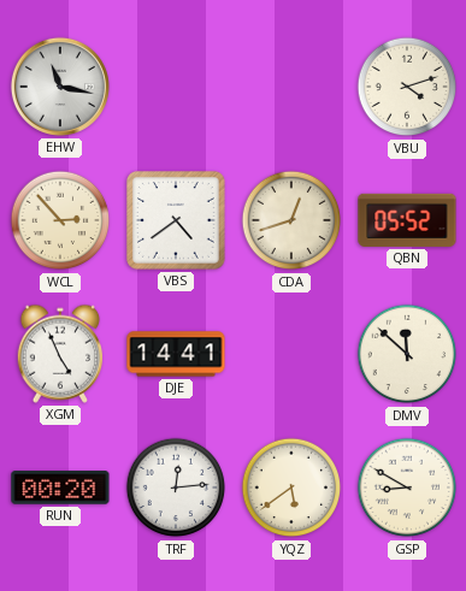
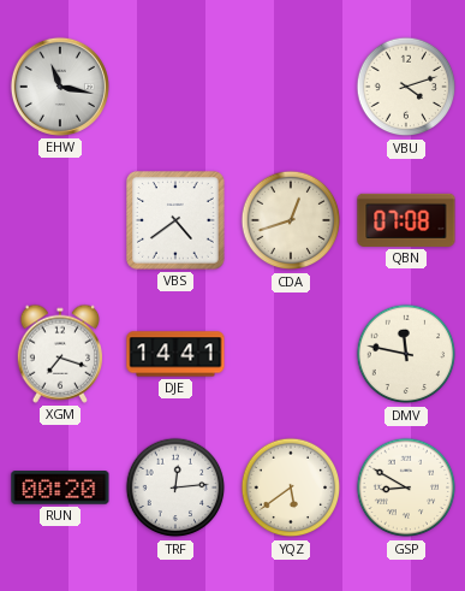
WCL: 2:53 -> none
QBN: 05:52 -> 07:08
XGM: 4:56 -> 7:18
DMV: 11:52 -> 11:47
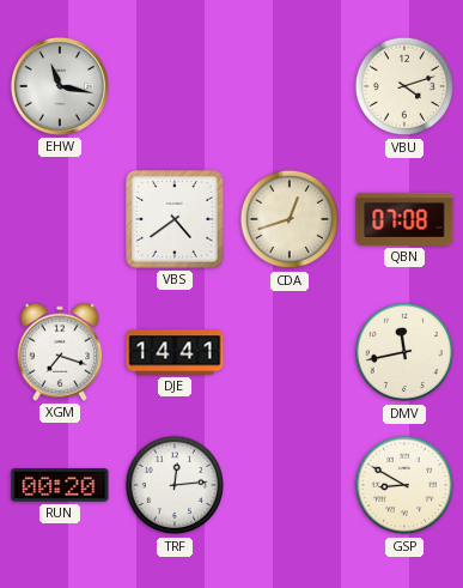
DMV: 11:47 -> 11:43
YQZ: 5:39 -> none
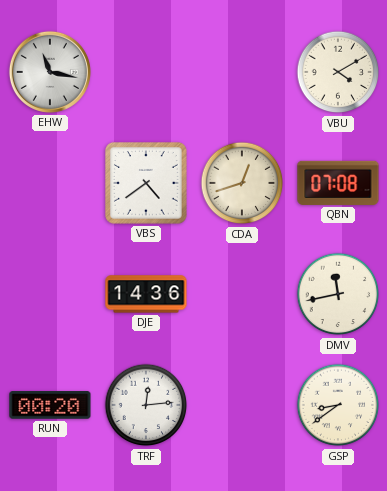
VBU: 4:12 -> 4:10
XGM: 7:18 -> none
DJE: 14:41 -> 14:36
GSP: 8:50 -> 8:39
